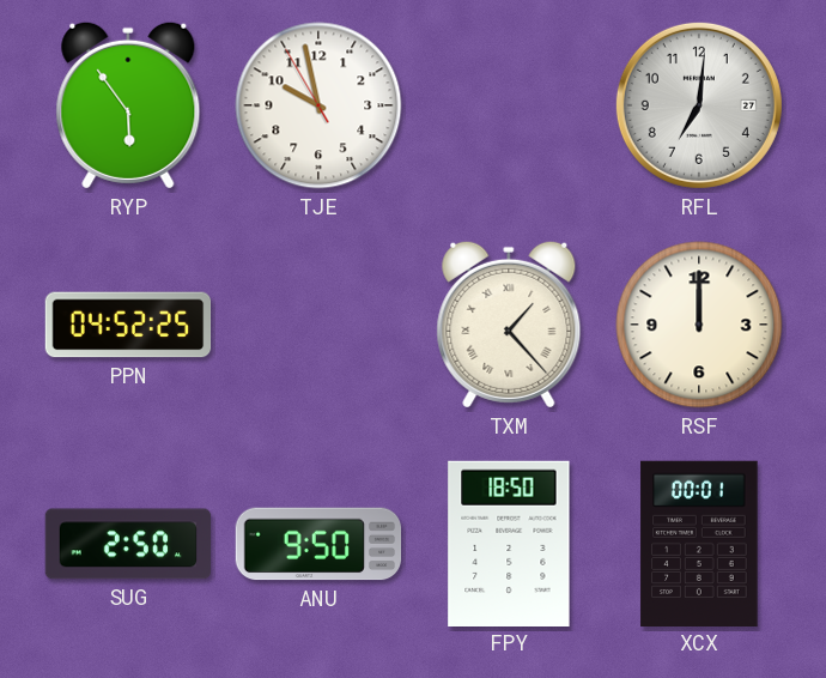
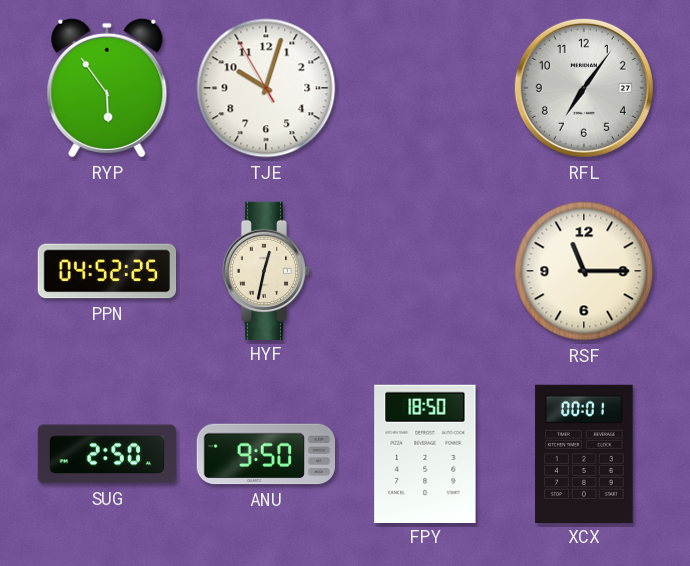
TJE: 9:57 -> 10:02
RFL: 7:01 -> 7:06
HYF: none -> 12:32
TXM: 1:23 -> none
RSF: 12:00 -> 11:15
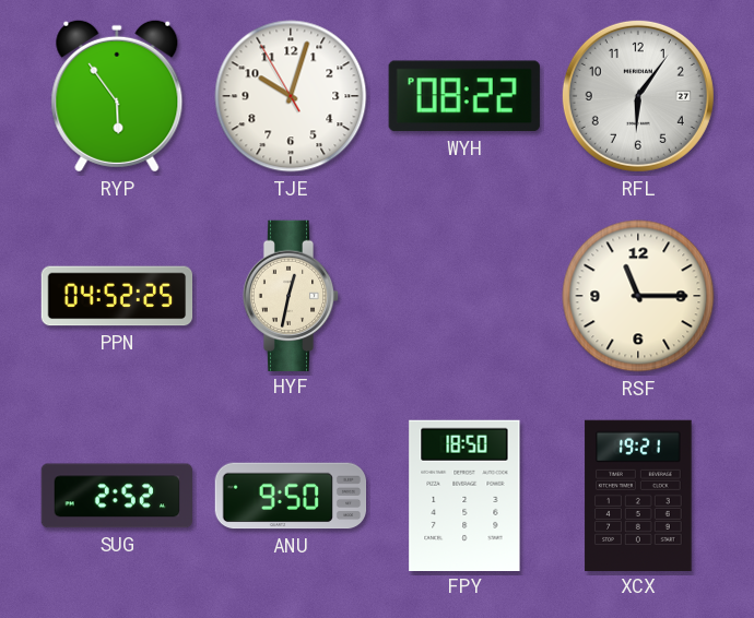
WYH: none -> 08:22
RFL: 7:06 -> 6:06
SUG: 2:50 -> 2:52
XCX: 00:01 -> 19:21
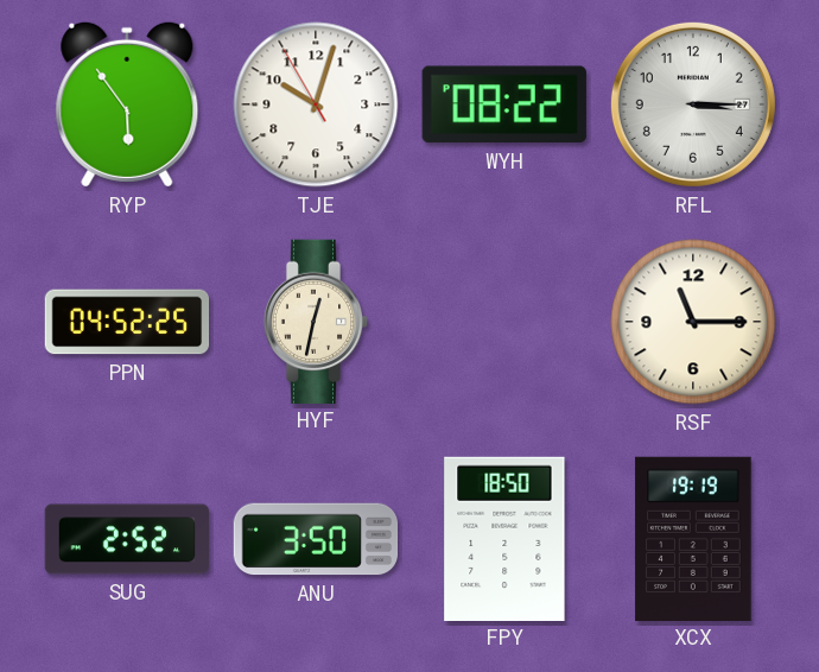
RFL: 6:06 -> 3:15
ANU: 9:50 -> 3:50
XCX: 19:21 -> 19:19
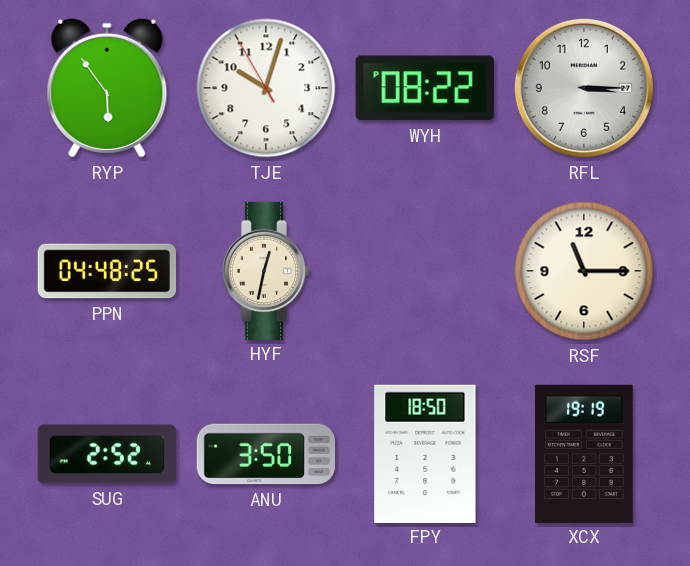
PPN: 04:52 -> 04:48
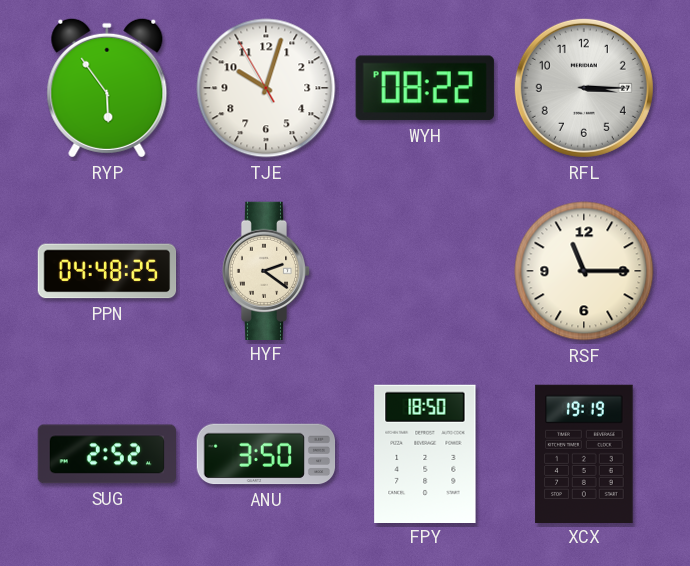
HYF: 12:32 -> 2:21
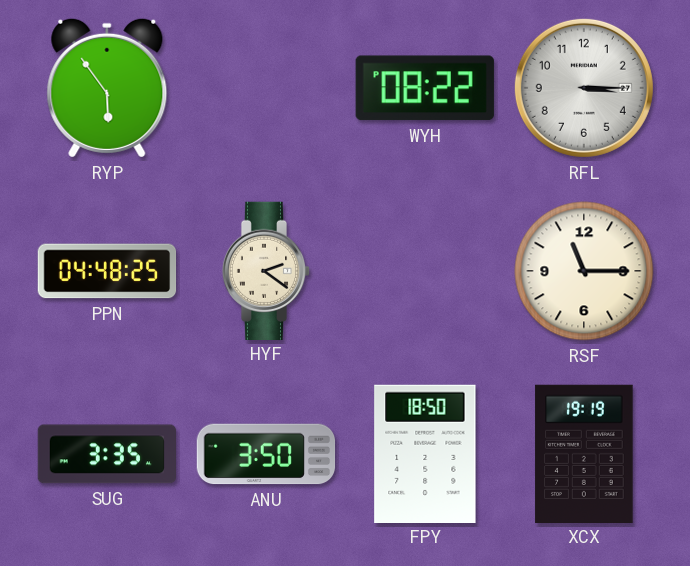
TJE: 10:02 -> none
SUG: 2:52 -> 3:35
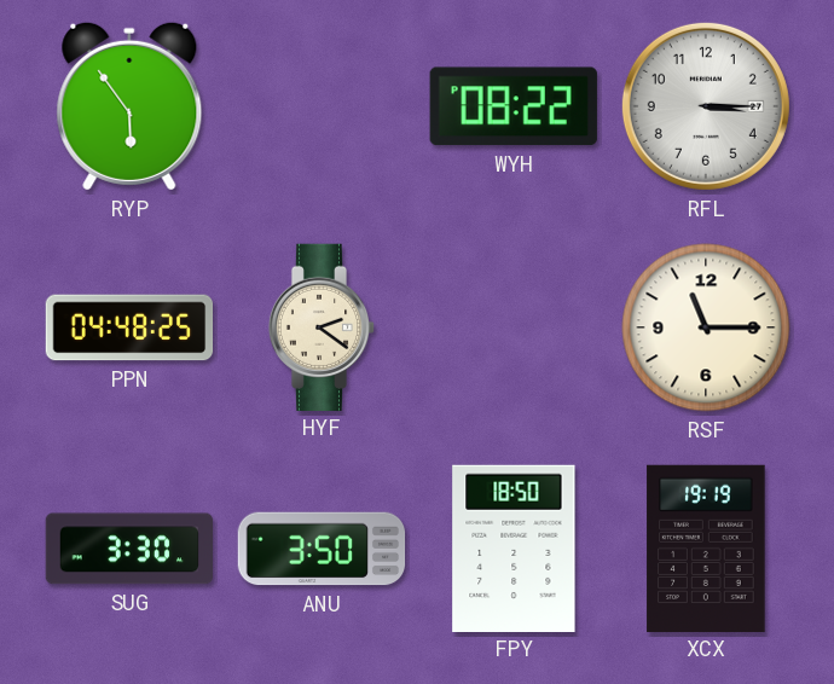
SUG: 3:35 -> 3:30
